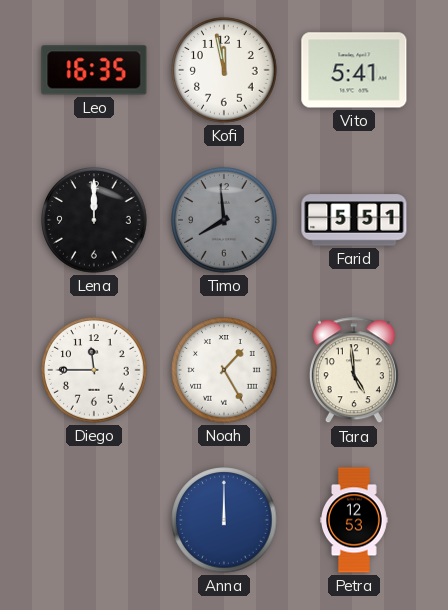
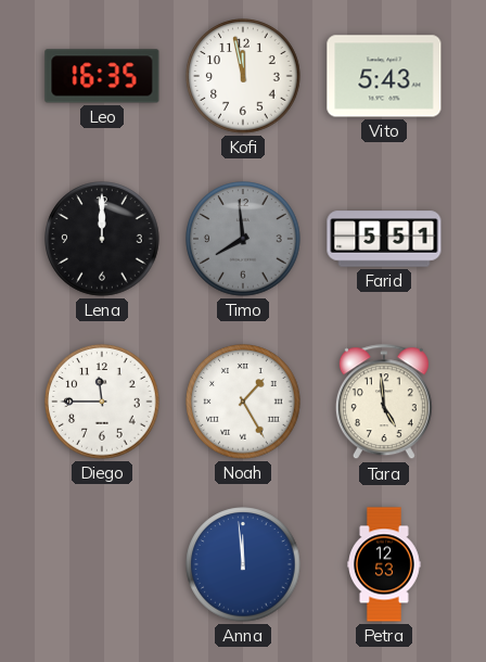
Vito: 5:41 -> 5:43
Anna: 12:00 -> 11:59
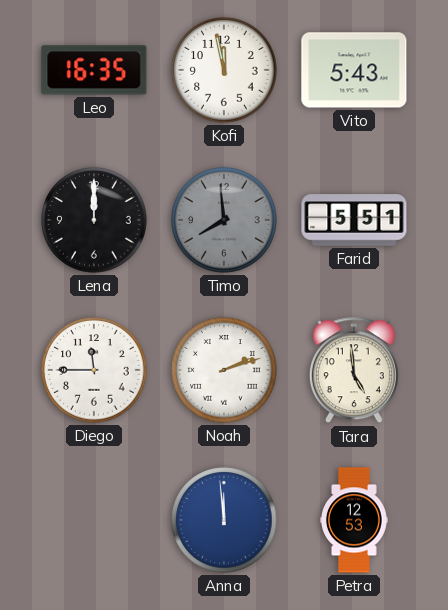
Noah: 1:25 -> 2:12
